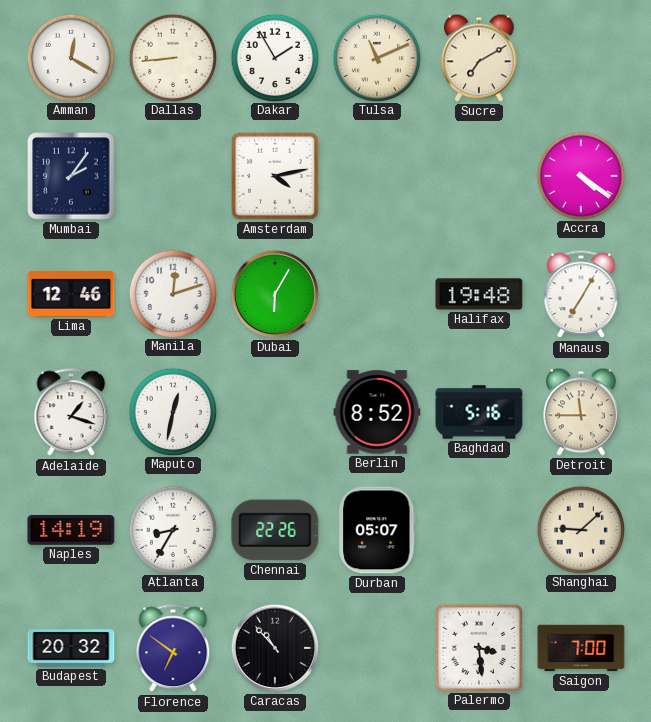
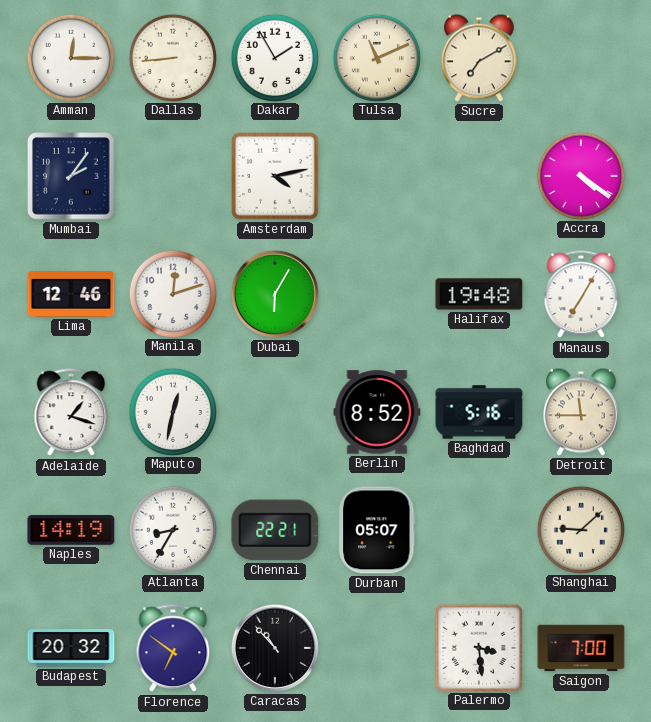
Amman: 12:20 -> 12:15
Chennai: 22:26 -> 22:21
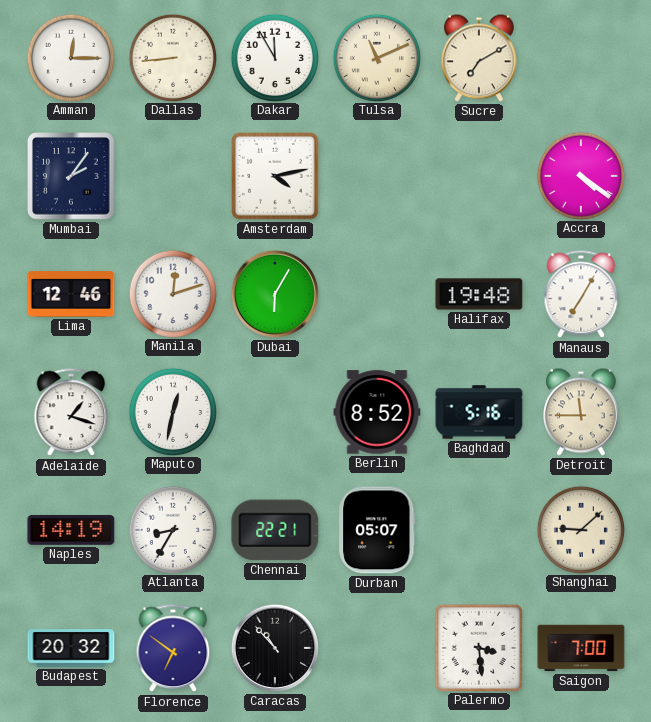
Dakar: 1:55 -> 11:55
